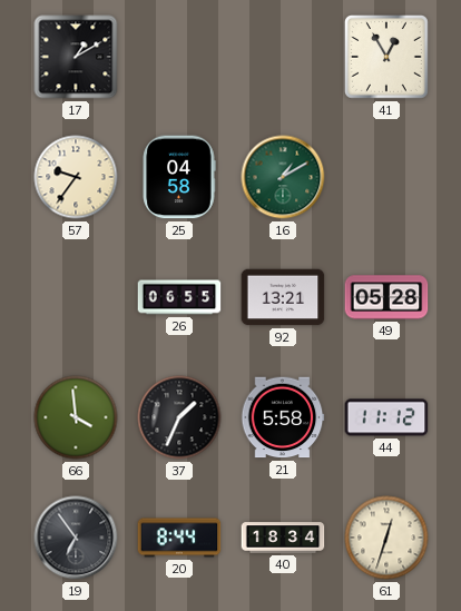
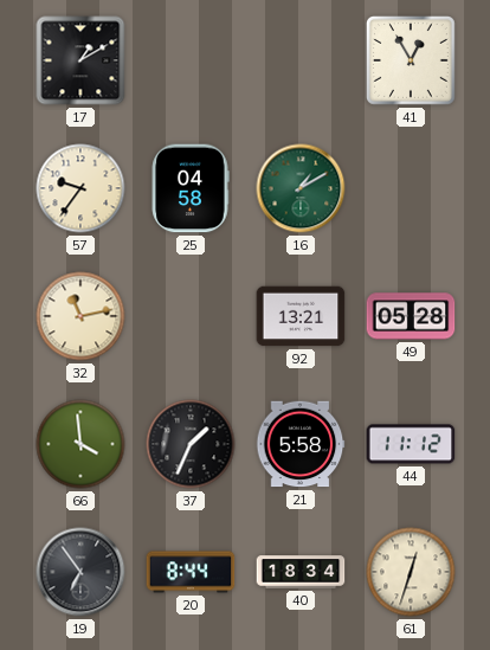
32: none -> 11:13
26: 06:55 -> none
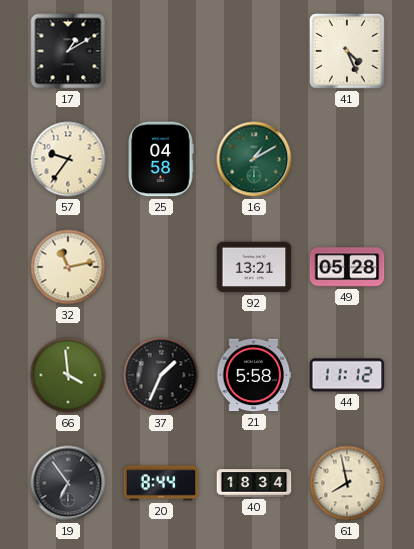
41: 12:55 -> 4:26
61: 12:33 -> 7:58
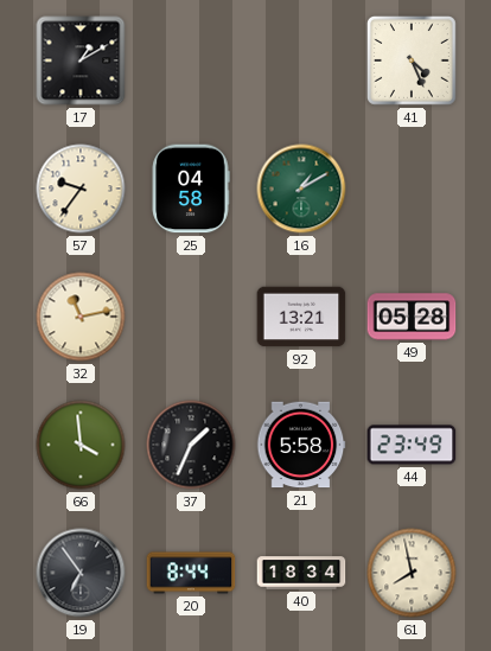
44: 11:12 -> 23:49
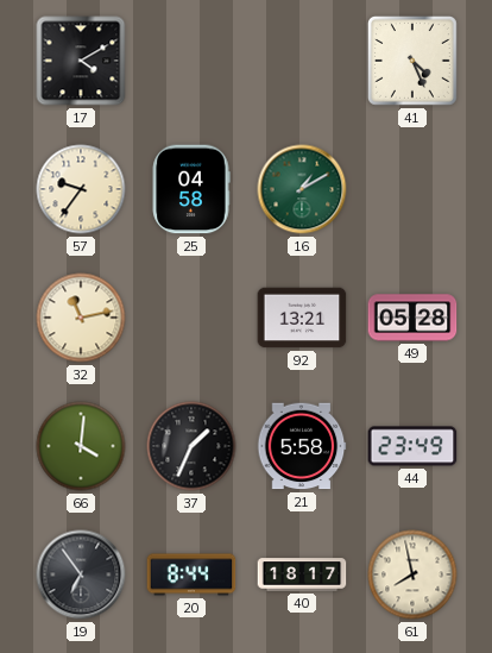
17: 1:10 -> 4:10
66: 3:59 -> 4:01
40: 18:34 -> 18:17
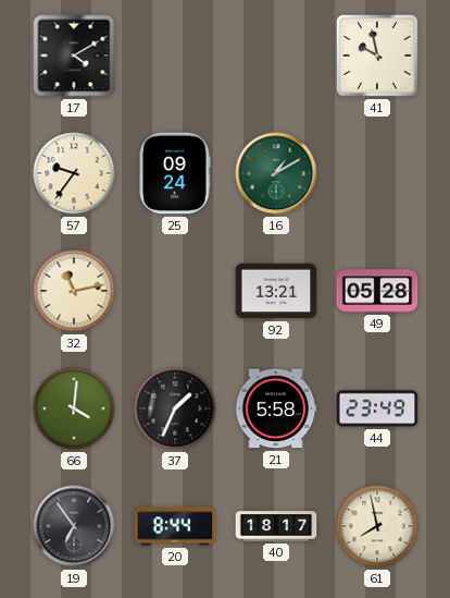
41: 4:26 -> 9:58
25: 04:58 -> 09:24
